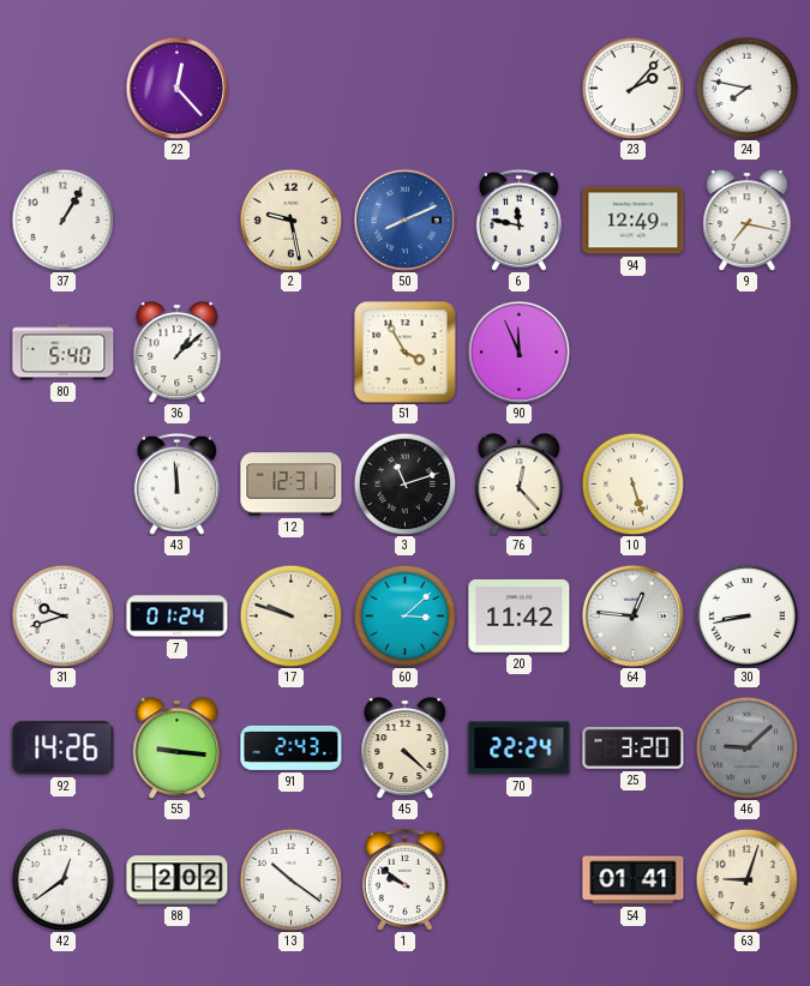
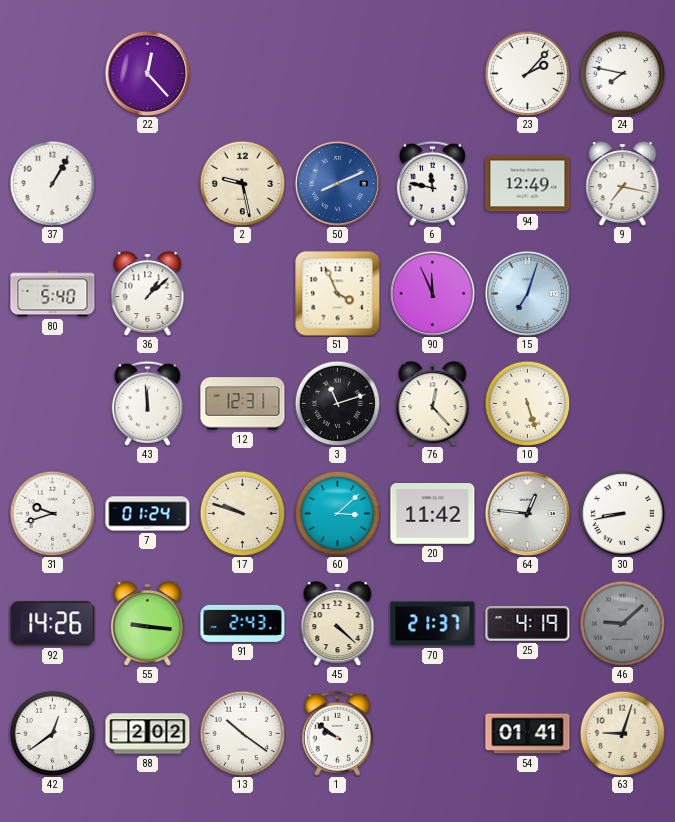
51: 3:55 -> 3:56
15: none -> 7:03
70: 22:24 -> 21:37
25: 3:20 -> 4:19
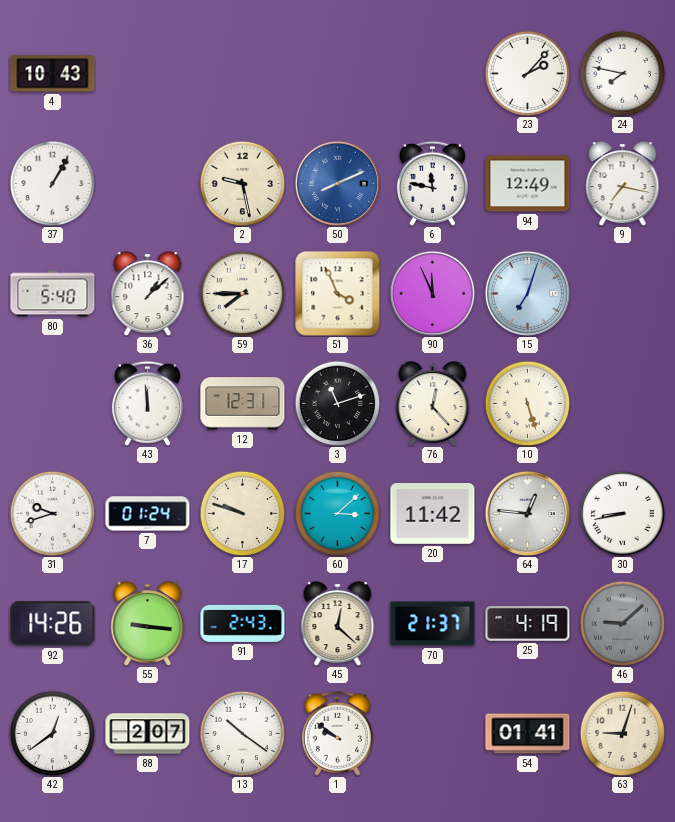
4: none -> 10:43
22: 12:23 -> none
59: none -> 7:45
45: 4:22 -> 12:22
88: 2:02 -> 2:07
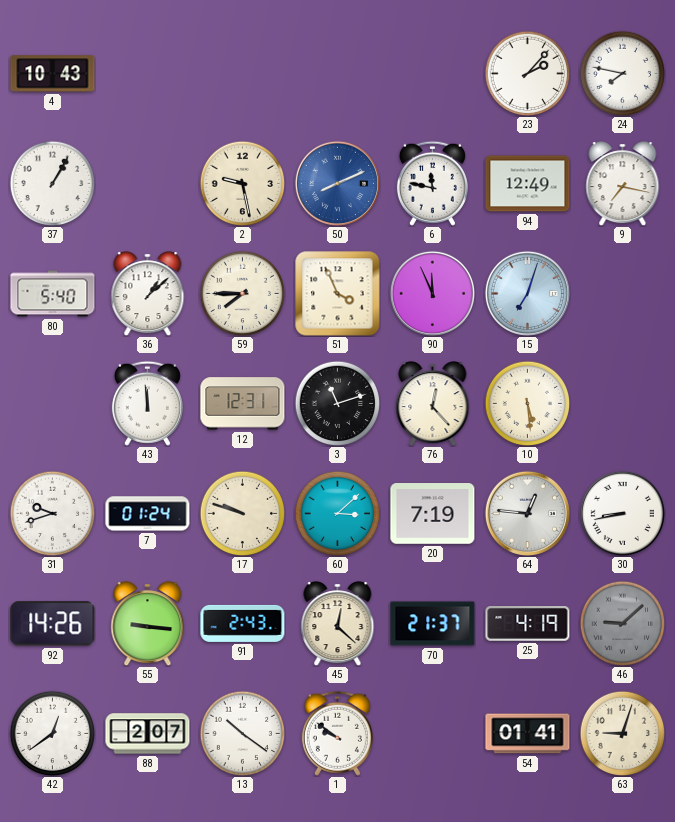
10: 5:27 -> 5:29
20: 11:42 -> 7:19
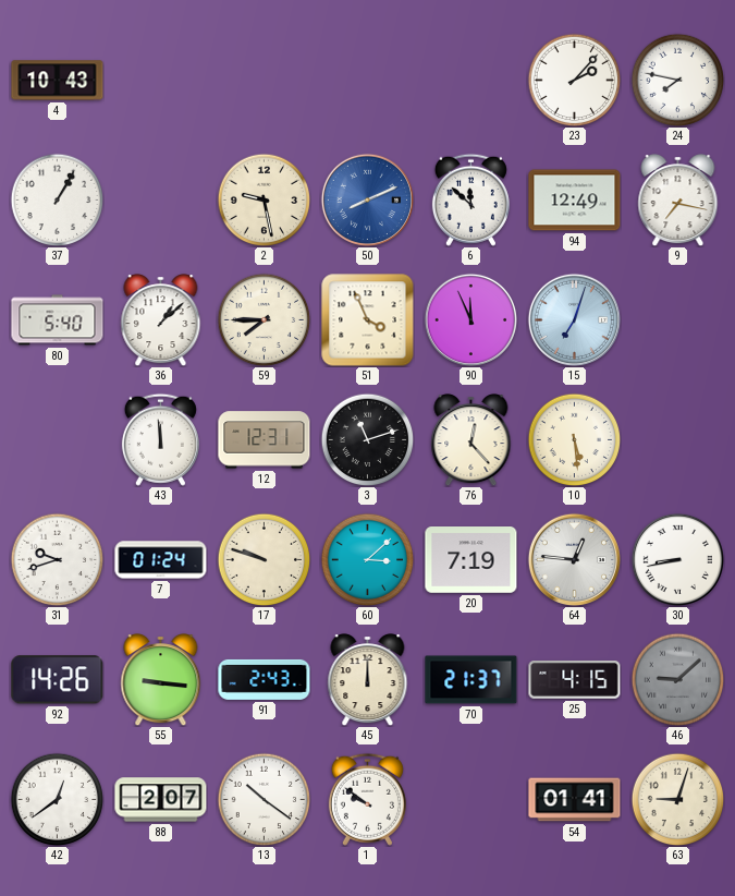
6: 11:47 -> 11:52
45: 12:22 -> 12:00
25: 4:19 -> 4:15
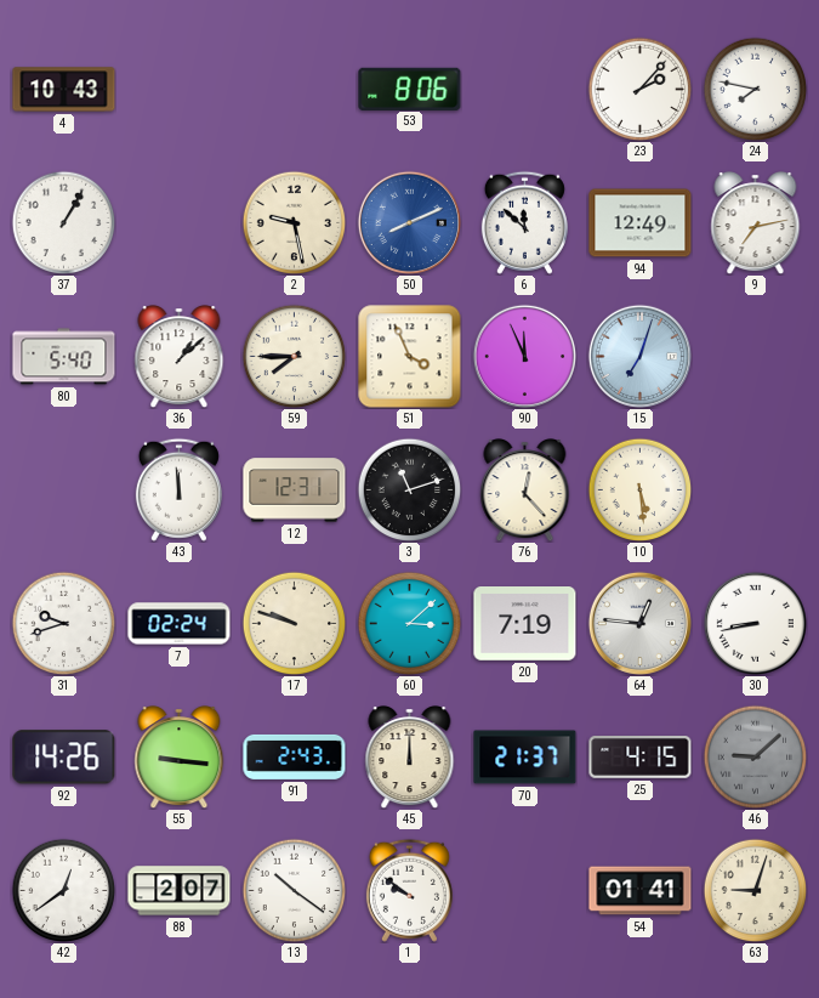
53: none -> 8:06
9: 7:17 -> 7:13
7: 01:24 -> 02:24
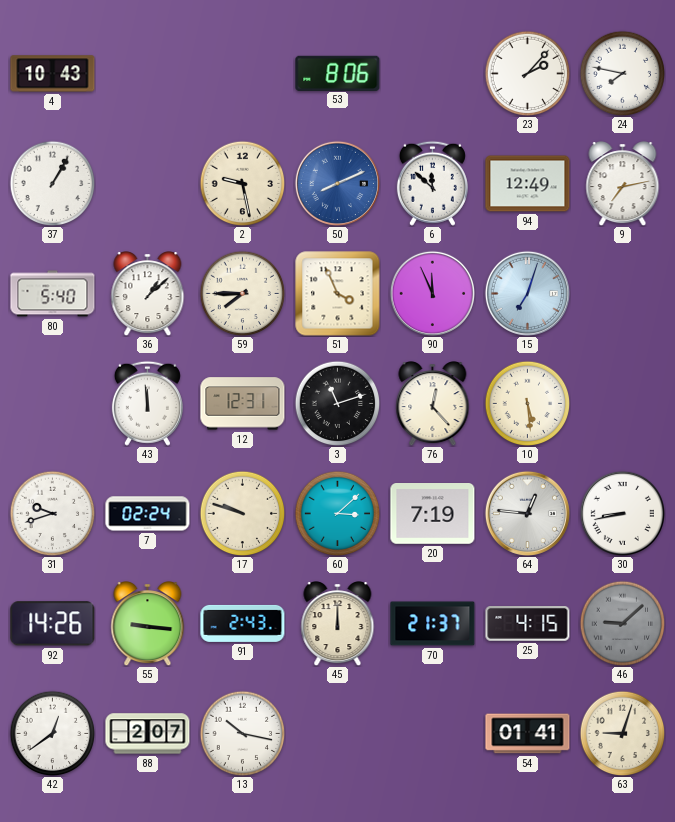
13: 10:21 -> 10:17
1: 9:51 -> none
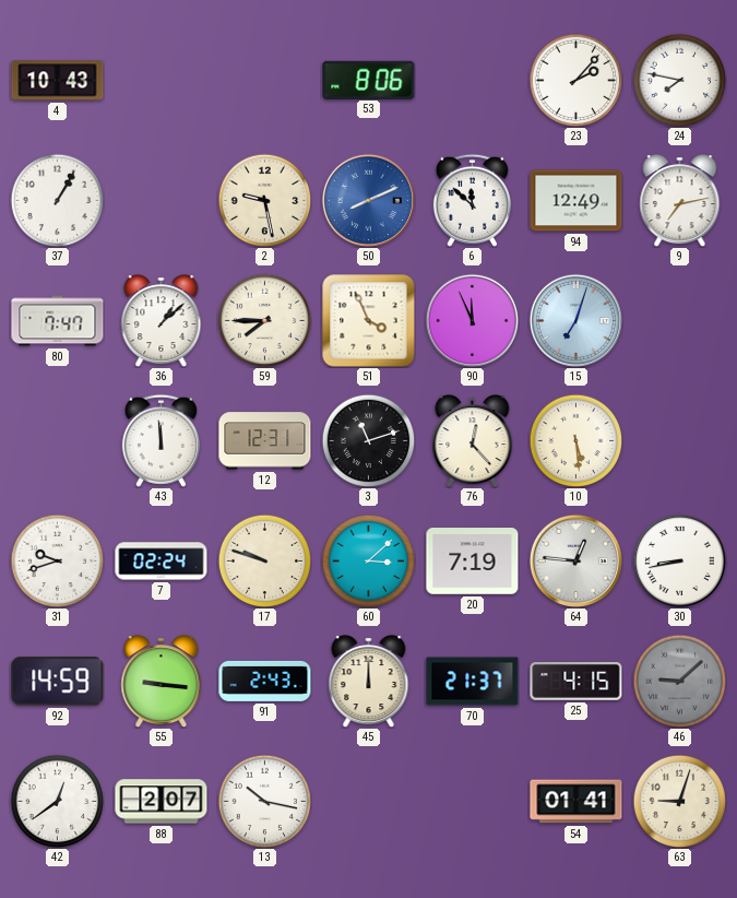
80: 5:40 -> 7:47
92: 14:26 -> 14:59
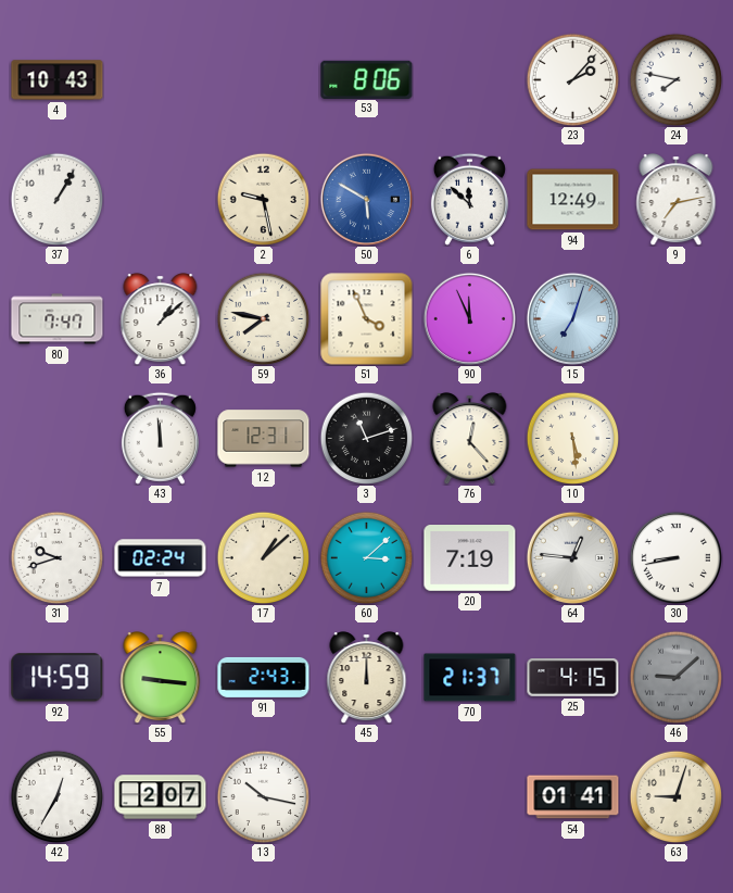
50: 8:11 -> 5:50
59: 7:45 -> 7:47
17: 9:48 -> 1:08
42: 12:39 -> 12:35
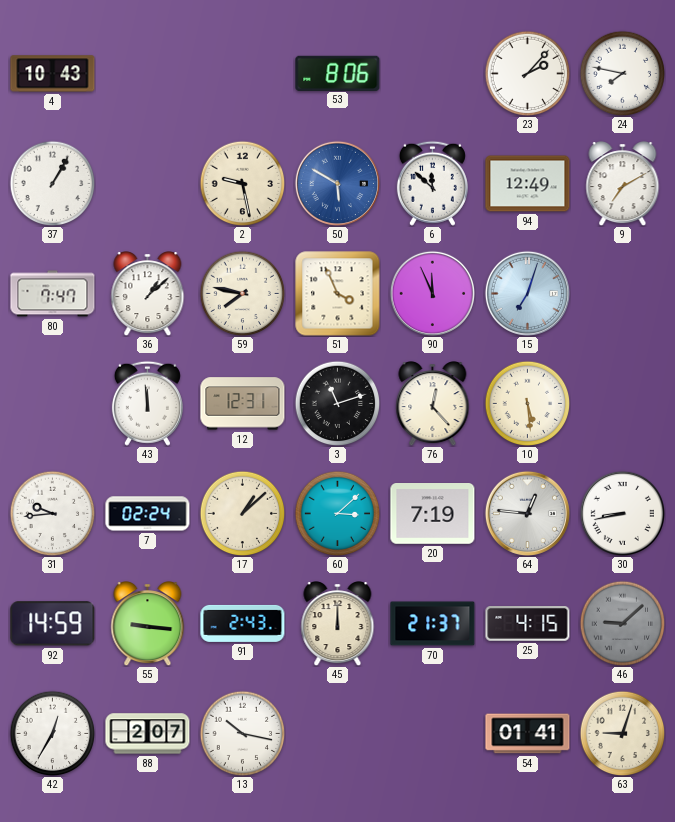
9: 7:13 -> 7:10
31: 9:42 -> 9:44
